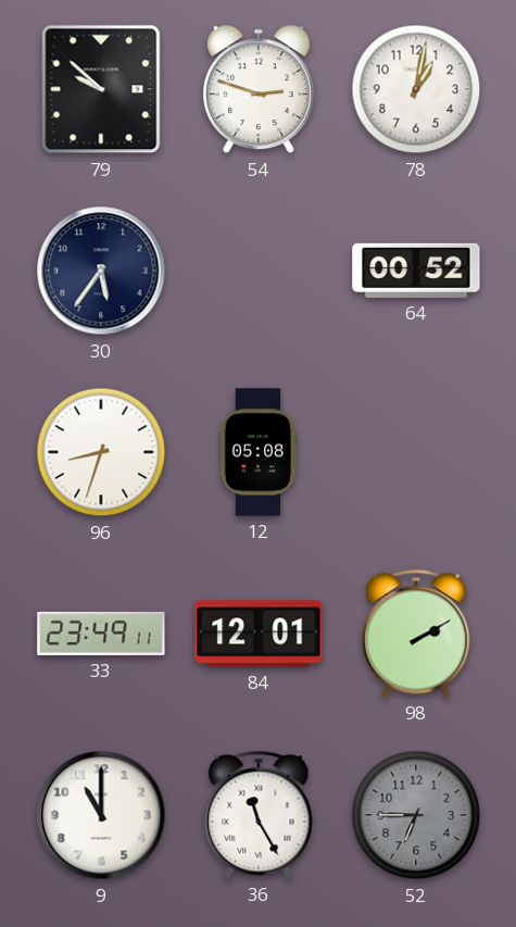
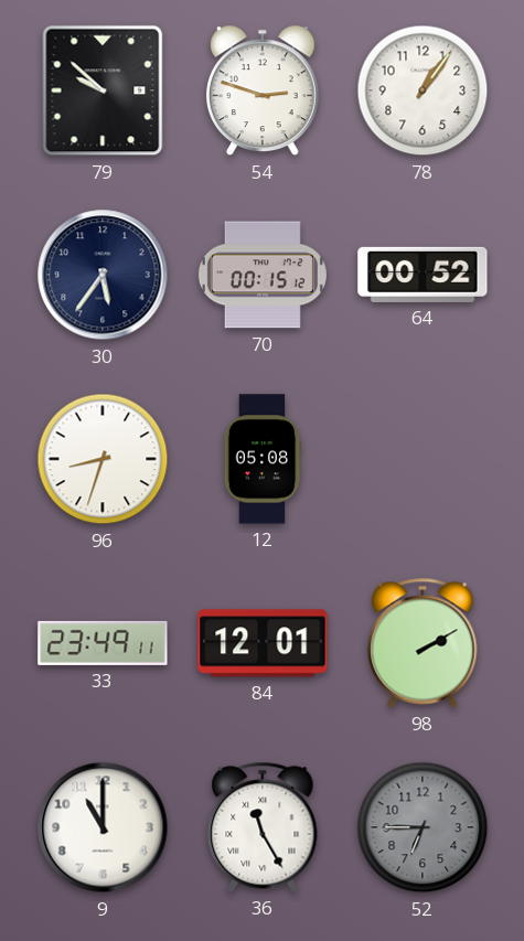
78: 1:02 -> 1:06
70: none -> 00:15
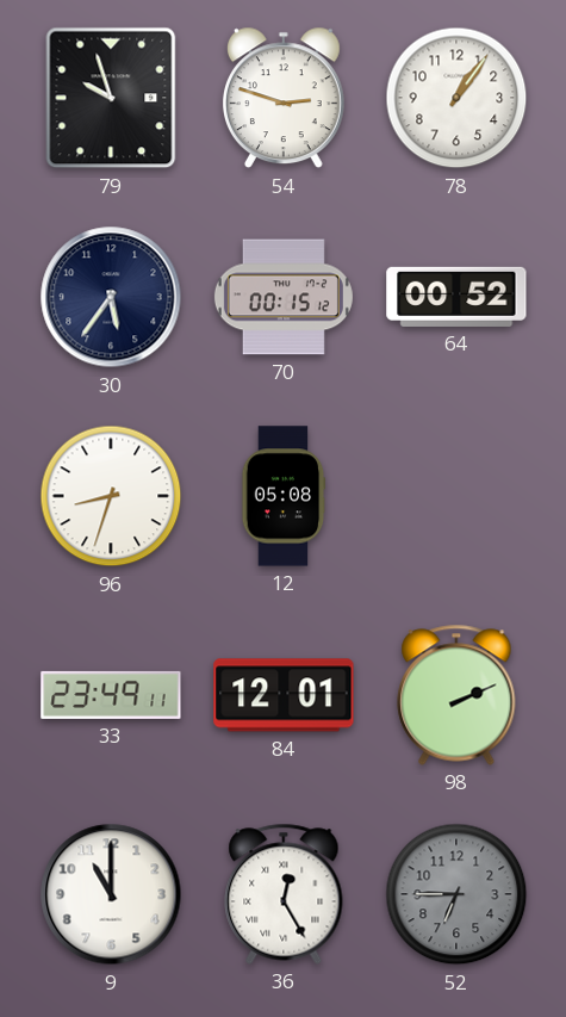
79: 9:52 -> 9:57
98: 2:10 -> 2:11
36: 11:25 -> 12:25
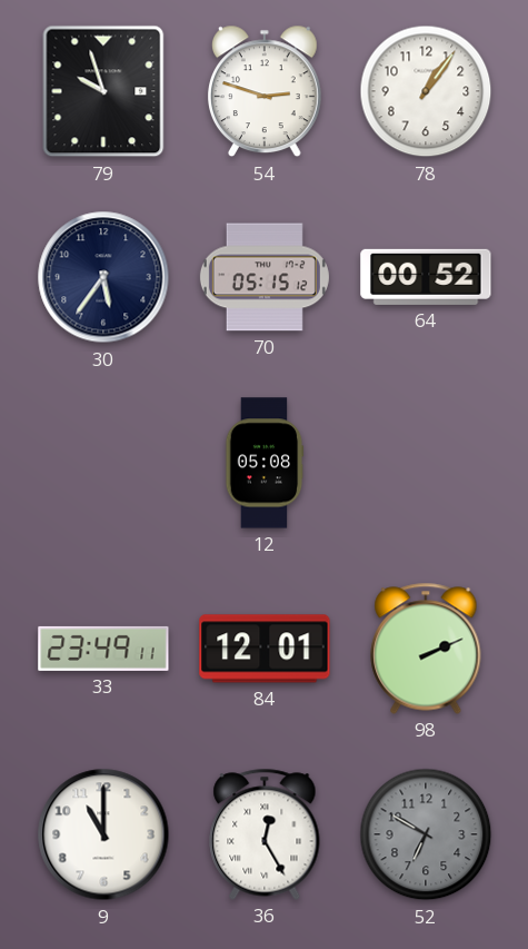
70: 00:15 -> 05:15
96: 8:33 -> none
52: 6:45 -> 6:50
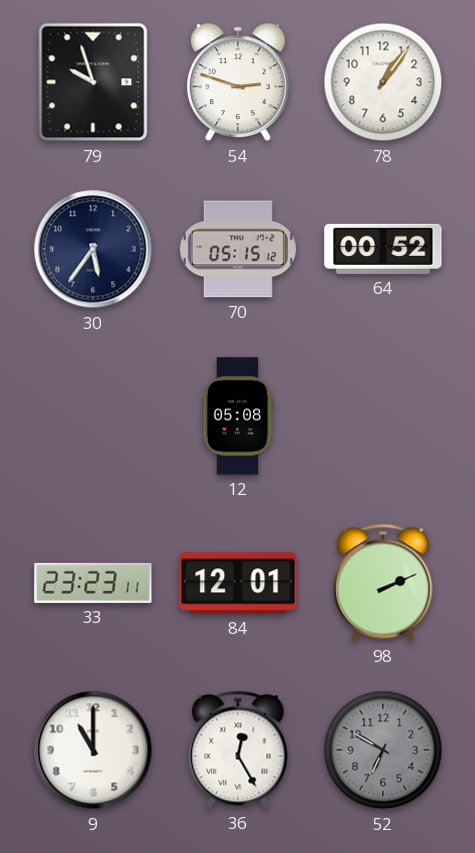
33: 23:49 -> 23:23
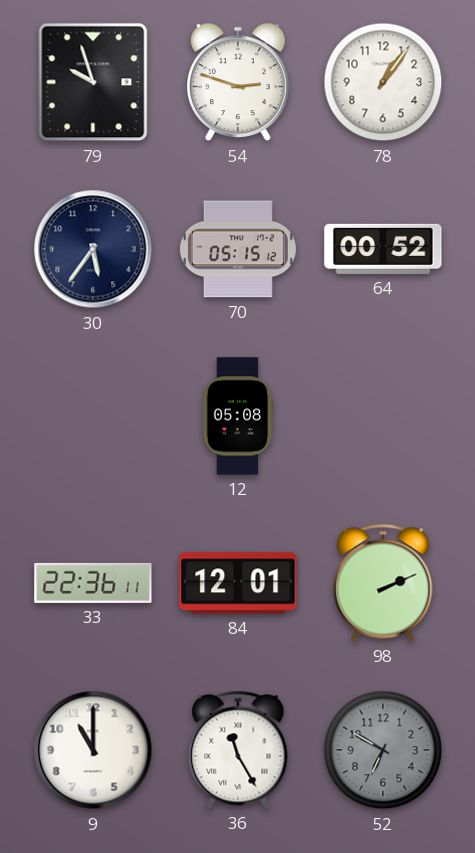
33: 23:23 -> 22:36
36: 12:25 -> 11:25
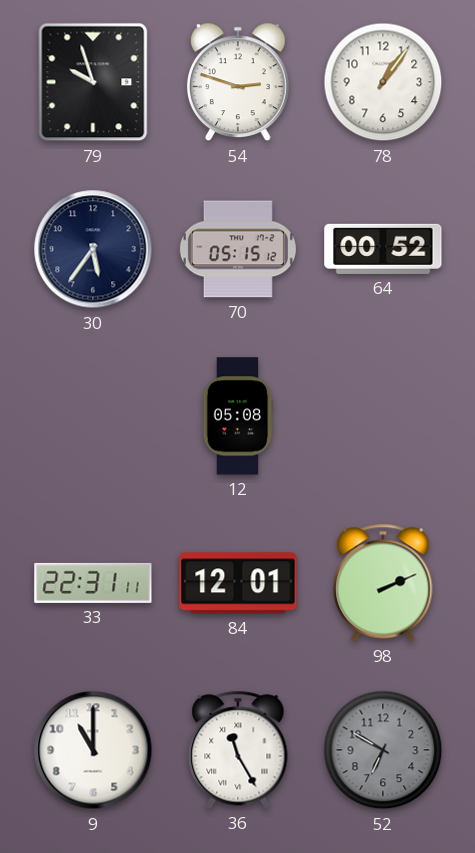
33: 22:36 -> 22:31
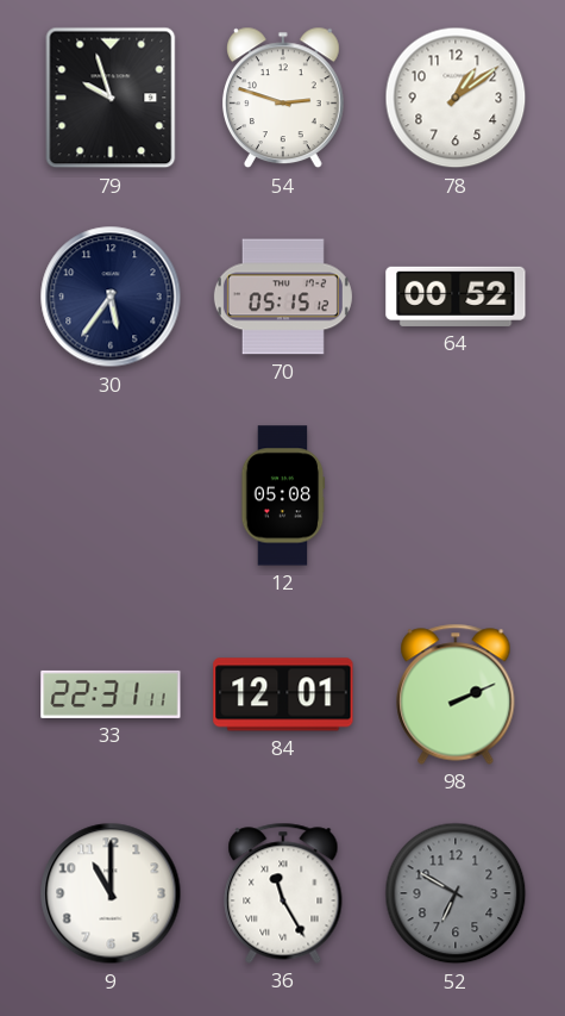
78: 1:06 -> 1:09
